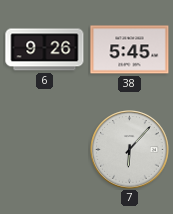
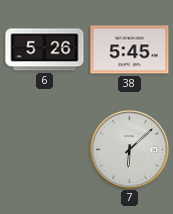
6: 9:26 -> 5:26
7: 6:07 -> 6:08
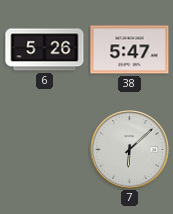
38: 5:45 -> 5:47
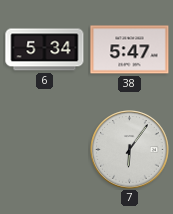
6: 5:26 -> 5:34
7: 6:08 -> 6:06
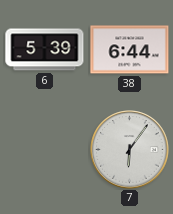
6: 5:34 -> 5:39
38: 5:47 -> 6:44
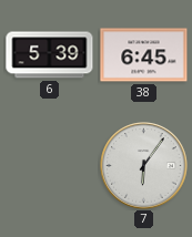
38: 6:44 -> 6:45
